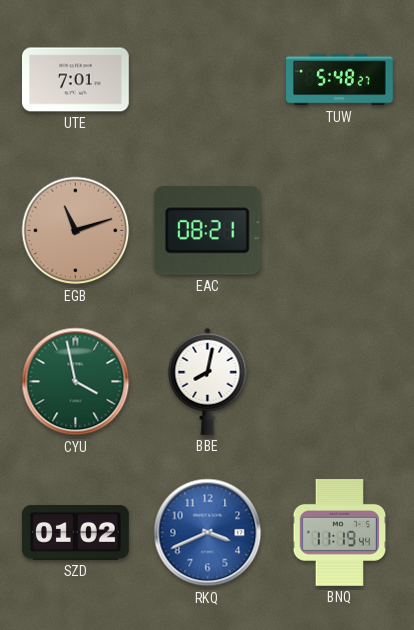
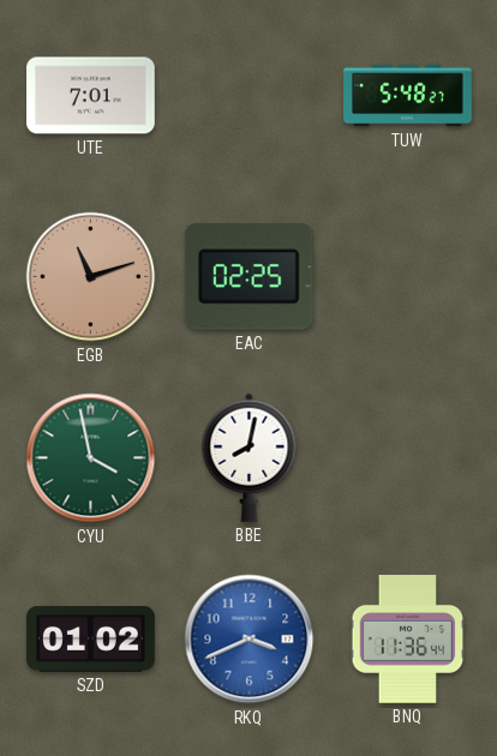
EAC: 08:21 -> 02:25
BNQ: 11:19 -> 11:36
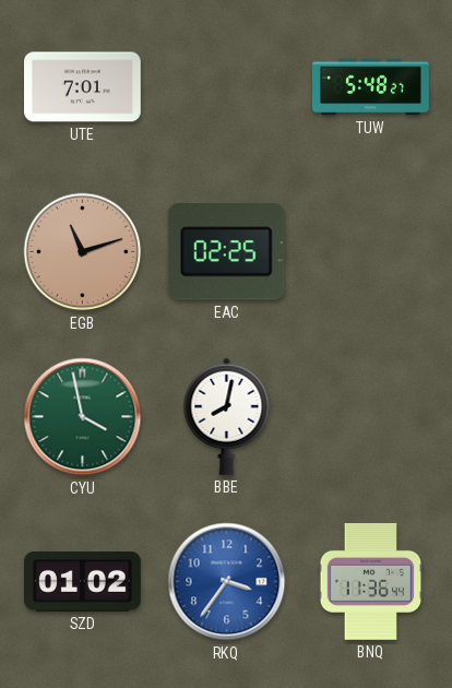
RKQ: 3:41 -> 3:36
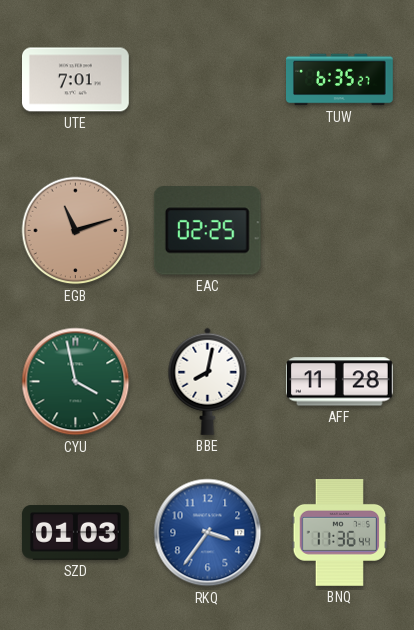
TUW: 5:48 -> 6:35
AFF: none -> 11:28
SZD: 01:02 -> 01:03
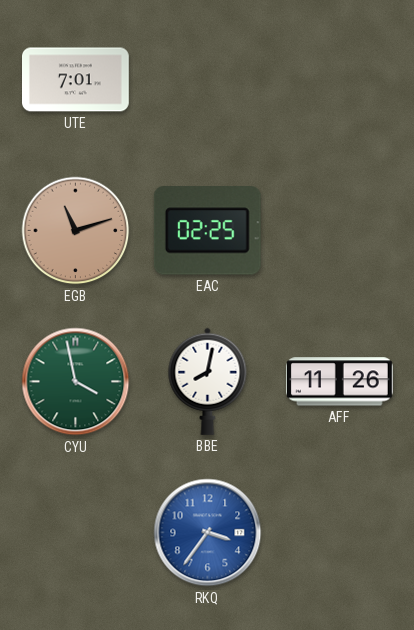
TUW: 6:35 -> none
AFF: 11:28 -> 11:26
SZD: 01:03 -> none
BNQ: 11:36 -> none
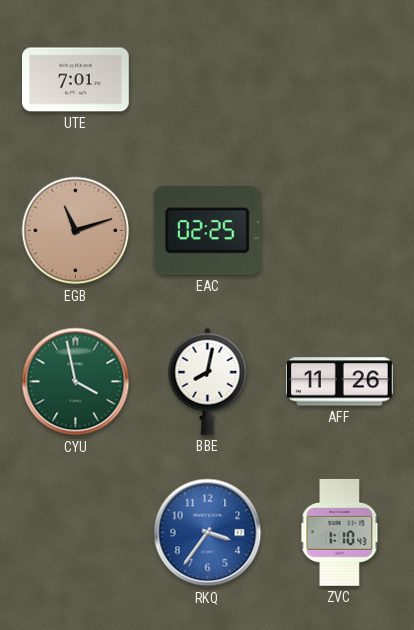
ZVC: none -> 1:10
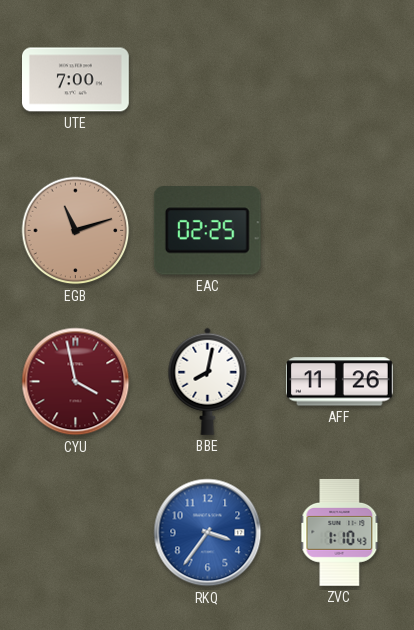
UTE: 7:01 -> 7:00
CYU dial: green -> burgundy
